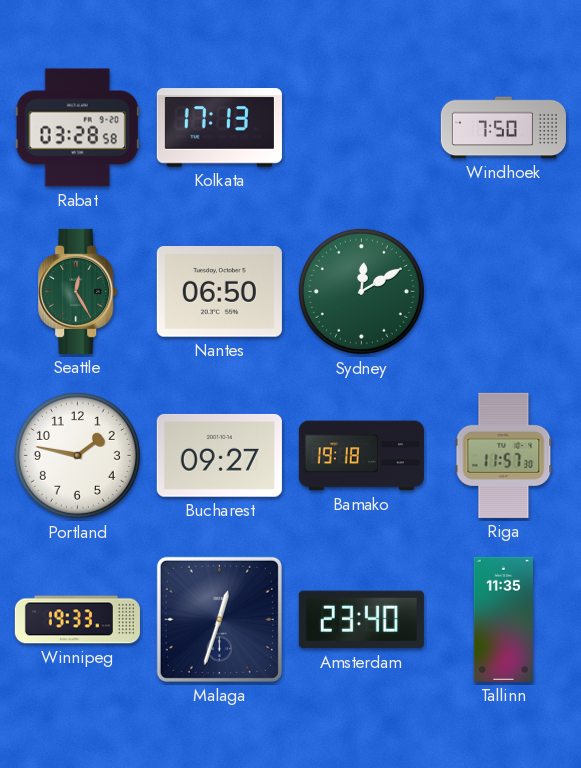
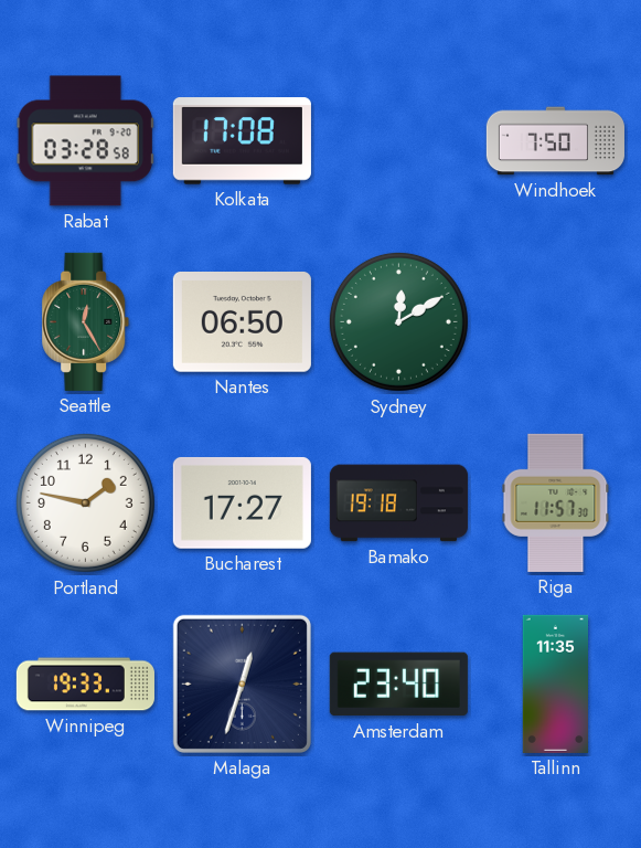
Kolkata: 17:13 -> 17:08
Bucharest: 09:27 -> 17:27
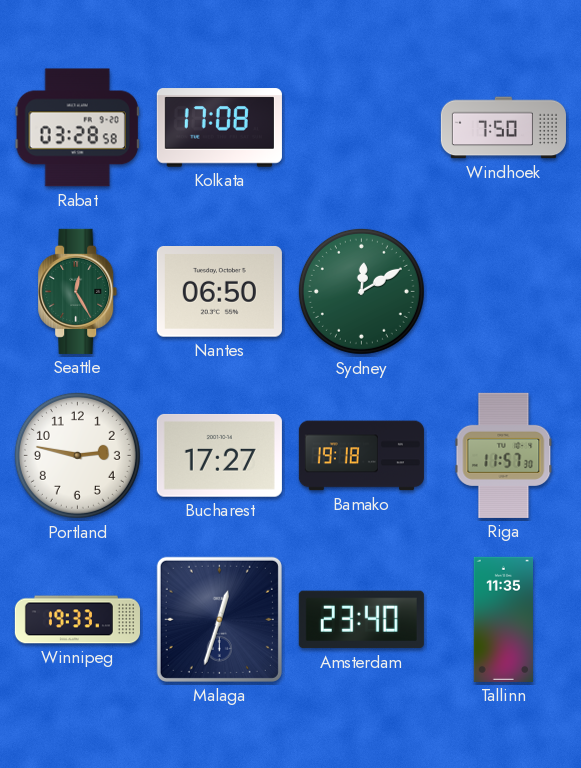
Portland: 1:47 -> 2:47
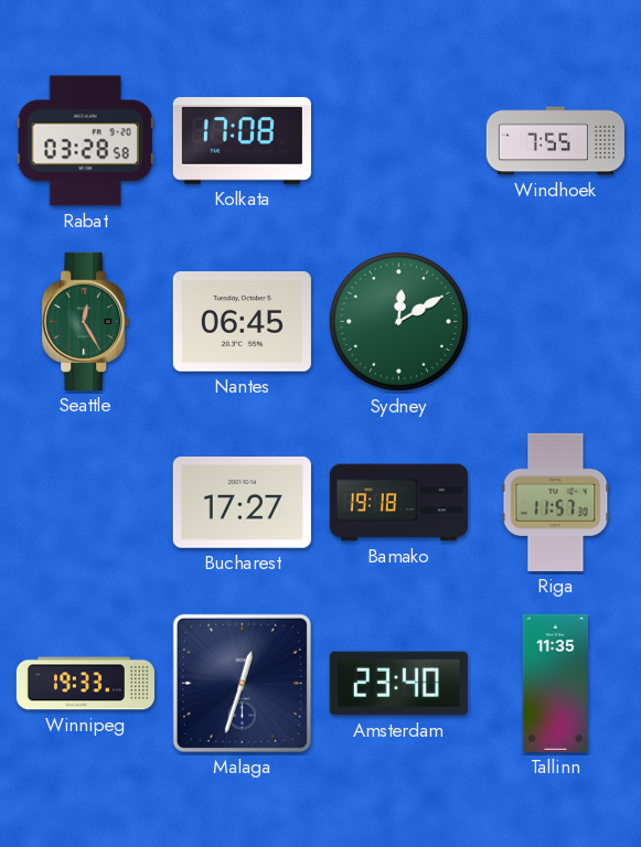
Windhoek: 7:50 -> 7:55
Nantes: 06:50 -> 06:45
Portland: 2:47 -> none
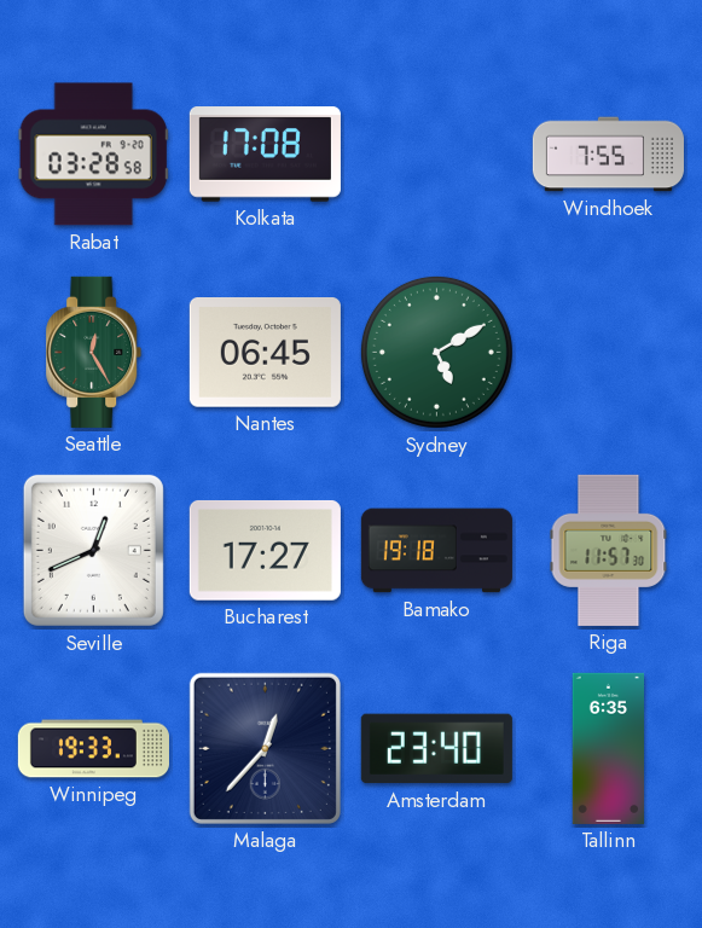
Sydney: 12:10 -> 5:10
Seville: none -> 12:41
Malaga: 12:33 -> 12:37
Tallinn: 11:35 -> 6:35
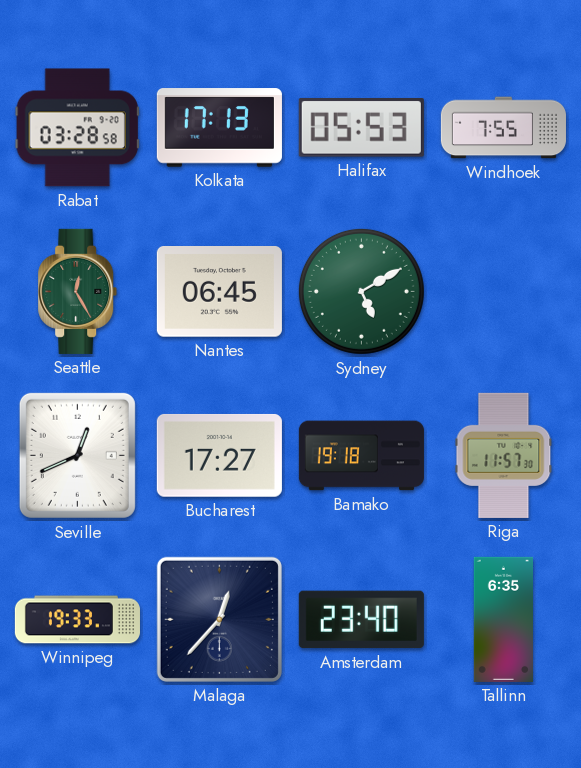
Kolkata: 17:08 -> 17:13
Halifax: none -> 05:53
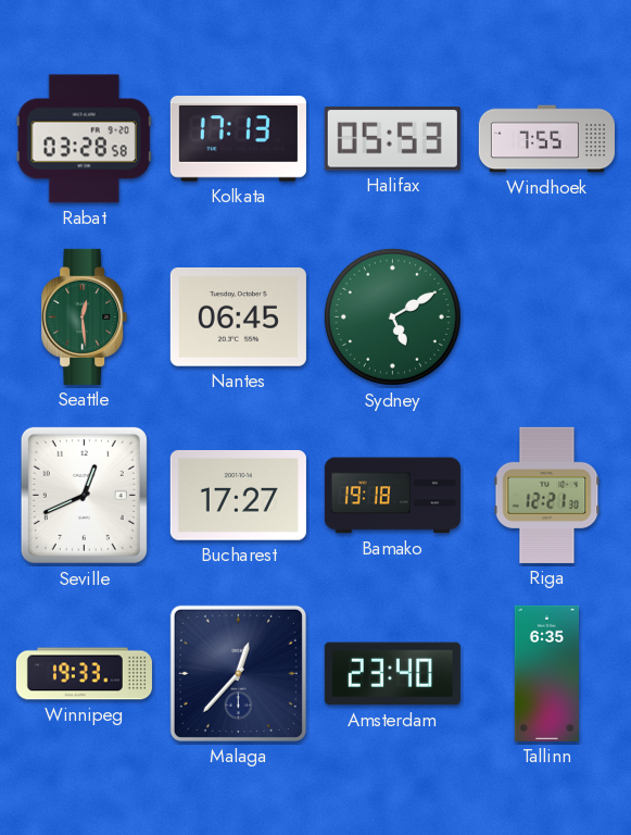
Seattle: 12:25 -> 12:29
Riga: 11:57 -> 12:21
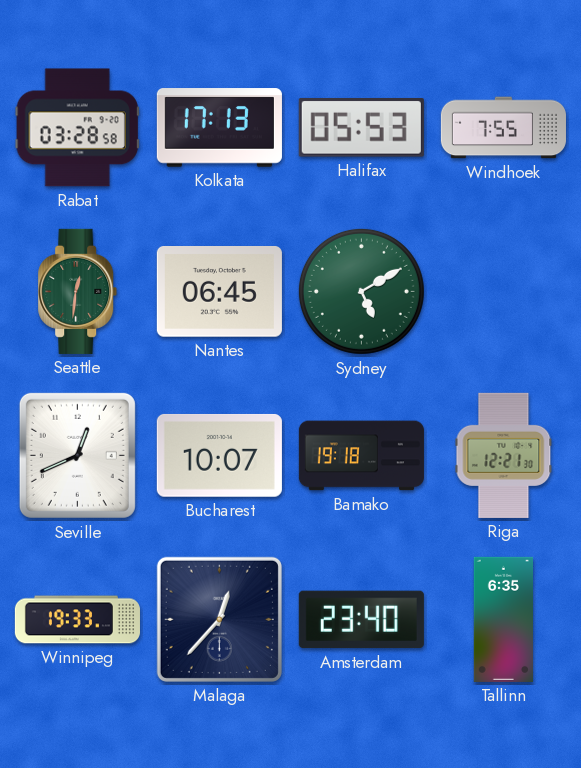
Seattle: 12:29 -> 12:31
Bucharest: 17:27 -> 10:07
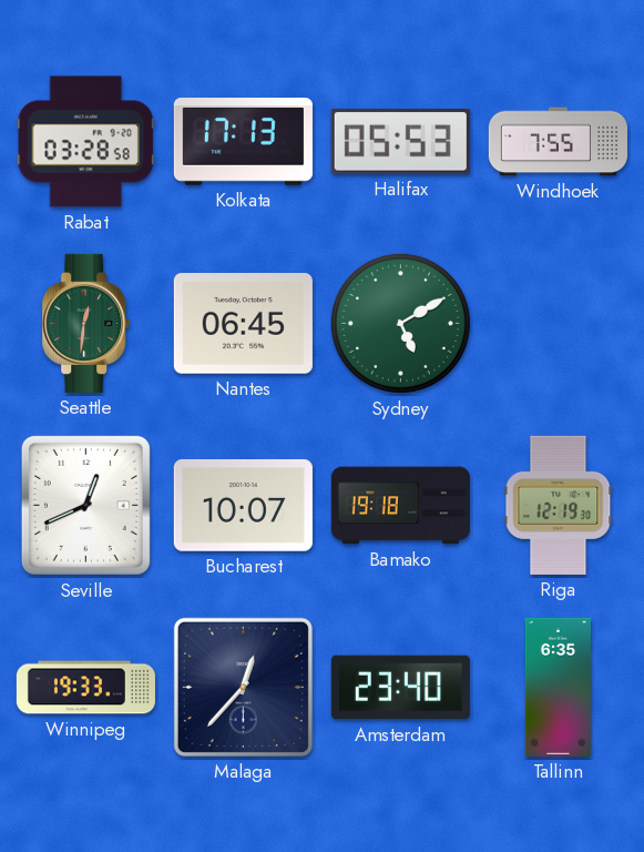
Riga: 12:21 -> 12:19
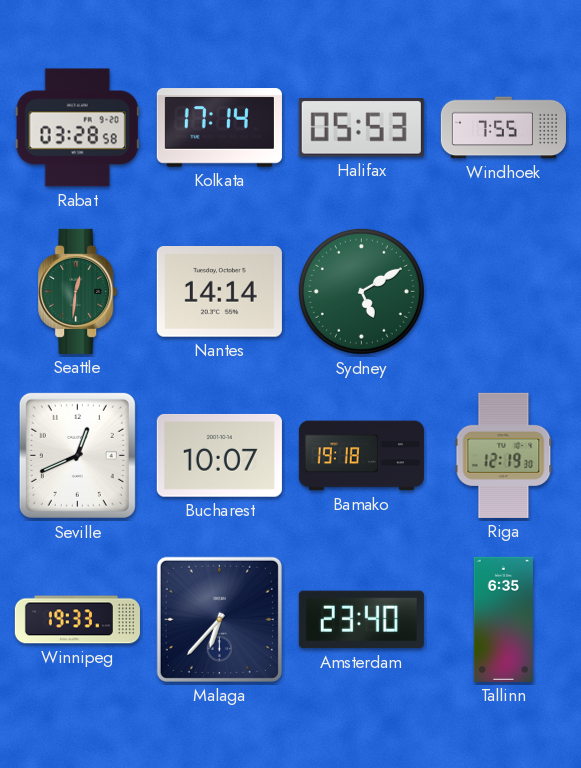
Kolkata: 17:13 -> 17:14
Nantes: 06:45 -> 14:14
Malaga: 12:37 -> 6:37
